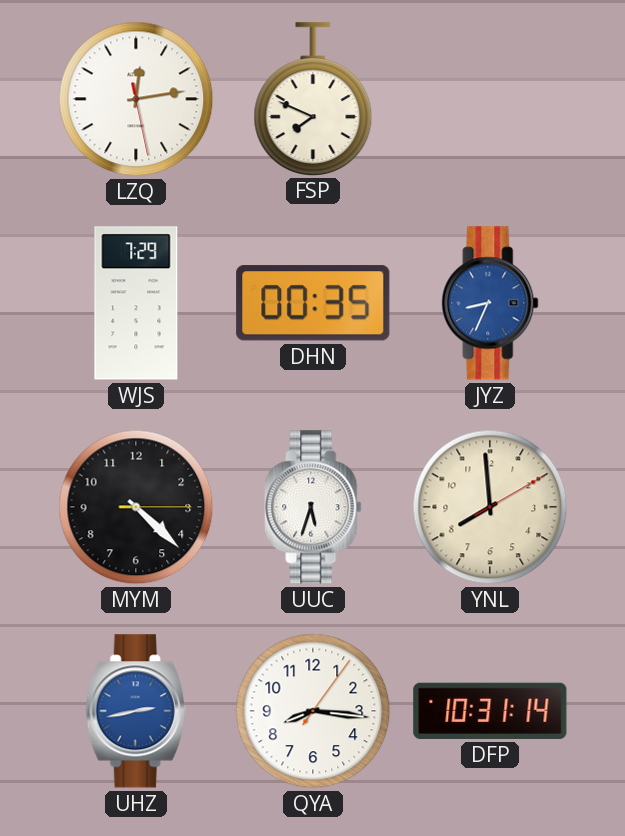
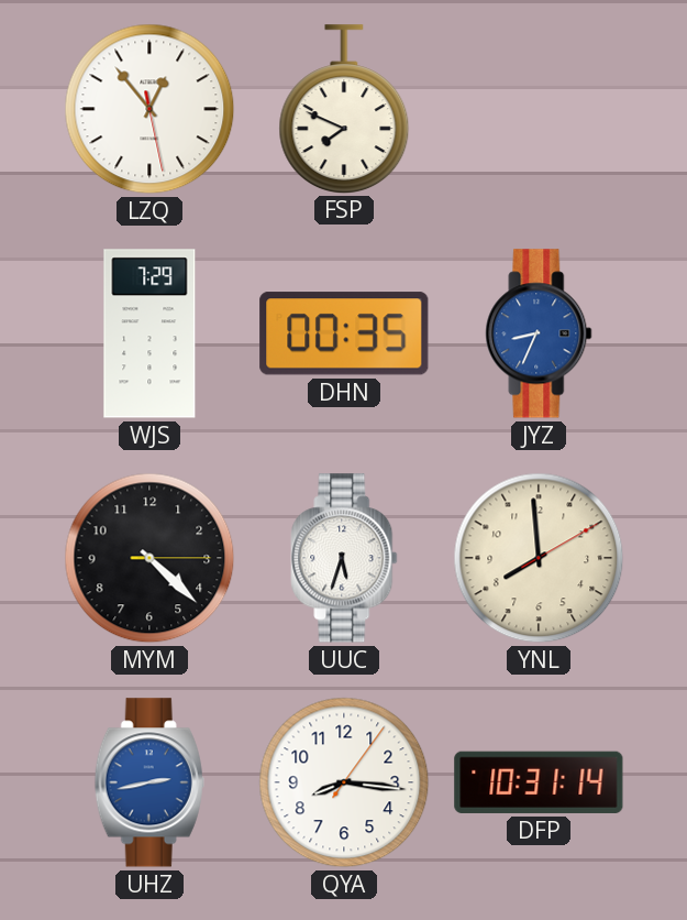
LZQ: 12:13 -> 12:53
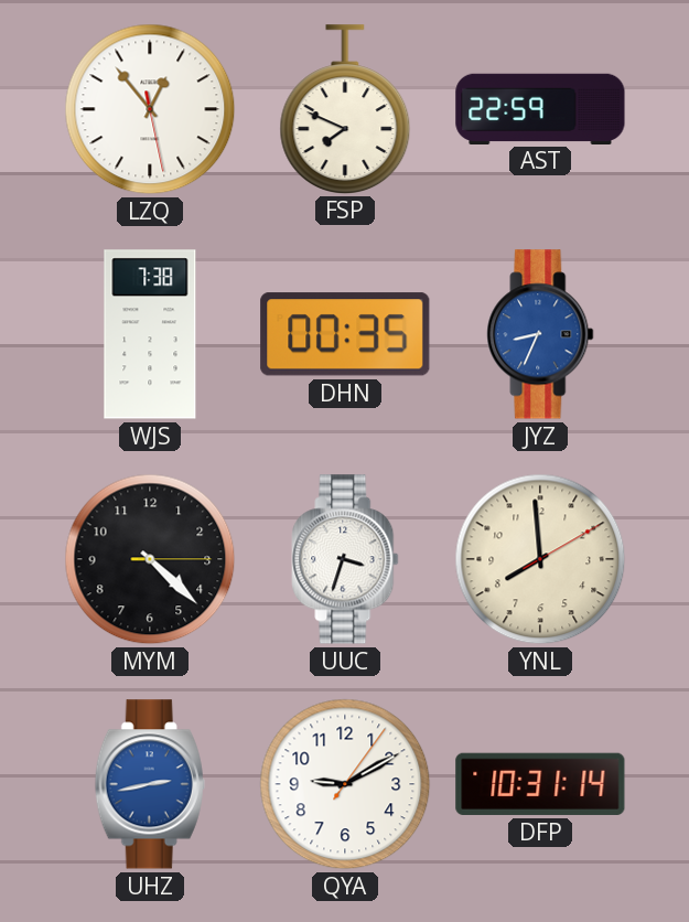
AST: none -> 22:59
WJS: 7:29 -> 7:38
UUC: 5:33 -> 3:33
QYA: 8:16 -> 9:10
